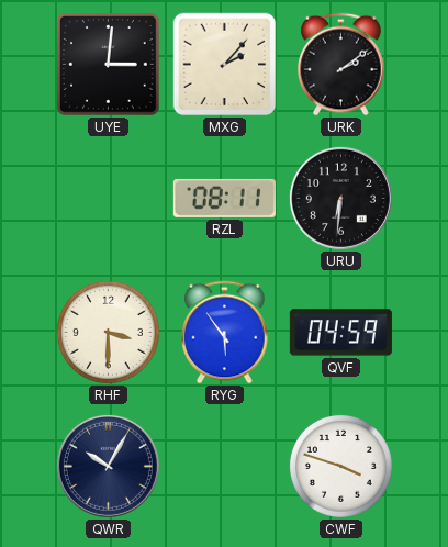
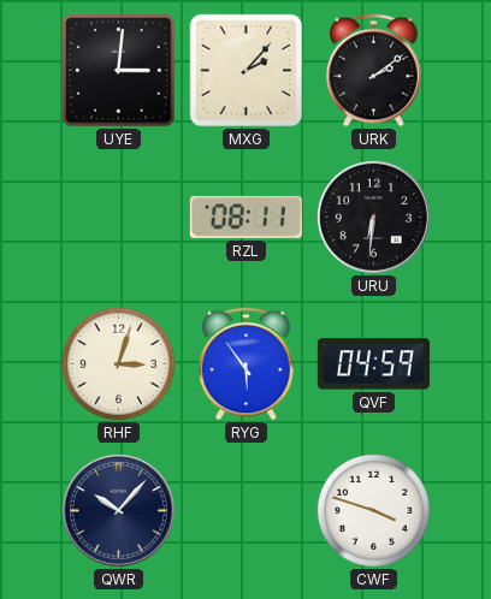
RHF: 3:30 -> 3:03
QWR: 10:05 -> 10:07
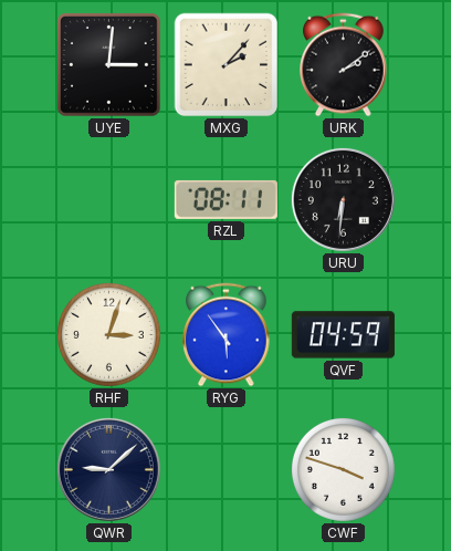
QWR: 10:07 -> 9:08
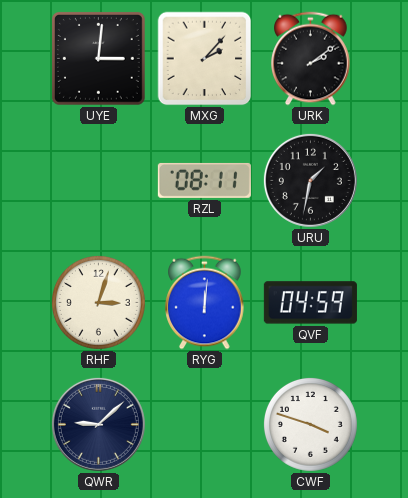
URU: 6:31 -> 1:32
RYG: 5:54 -> 12:01
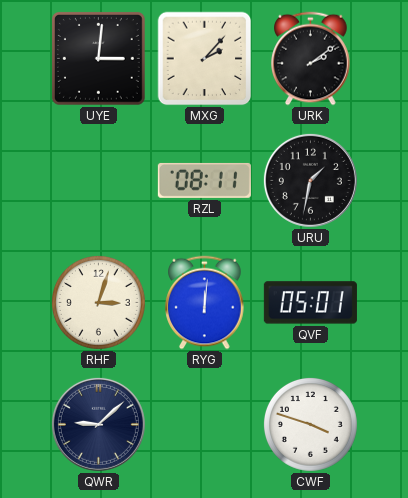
QVF: 04:59 -> 05:01
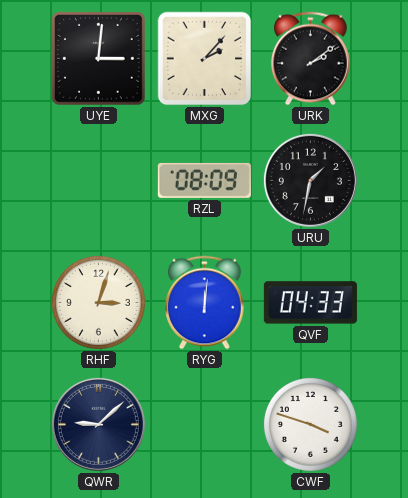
RZL: 08:11 -> 08:09
QVF: 05:01 -> 04:33
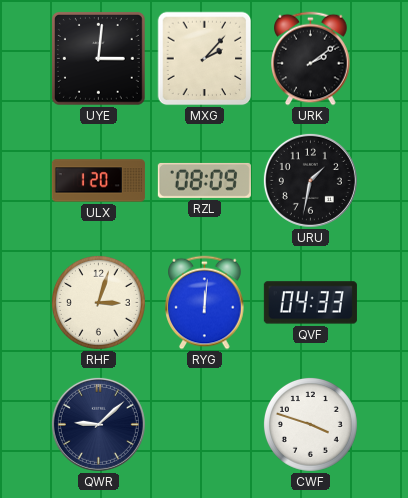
ULX: none -> 1:20
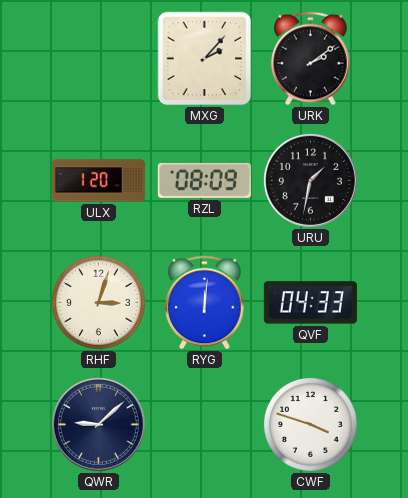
UYE: 3:01 -> none
